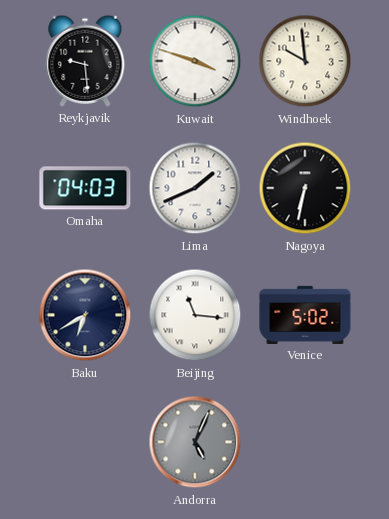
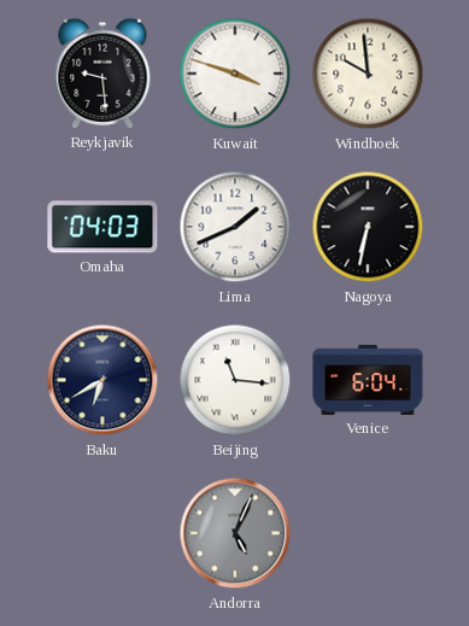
Venice: 5:02 -> 6:04
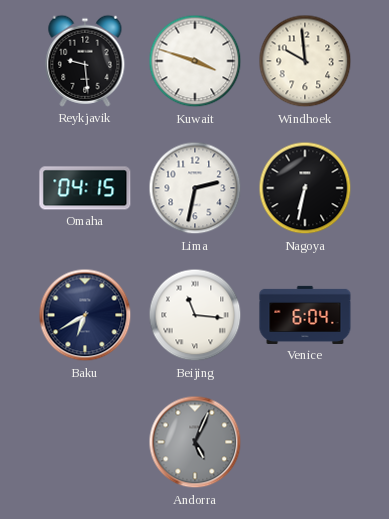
Omaha: 04:03 -> 04:15
Lima: 1:41 -> 2:32
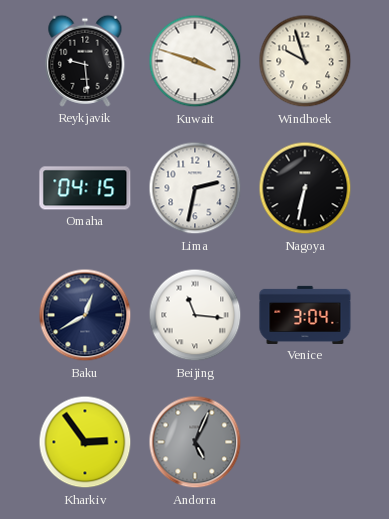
Windhoek: 9:59 -> 9:57
Baku: 6:40 -> 12:40
Venice: 6:04 -> 3:04
Kharkiv: none -> 2:54
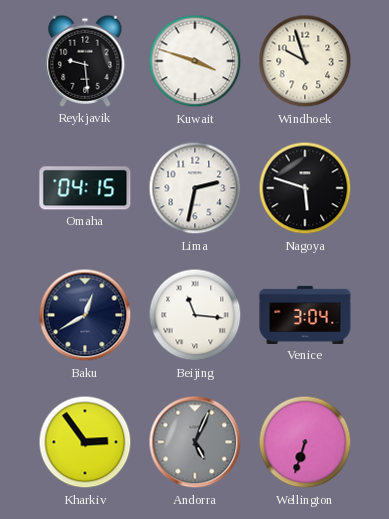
Nagoya: 6:32 -> 5:48
Wellington: none -> 6:33
